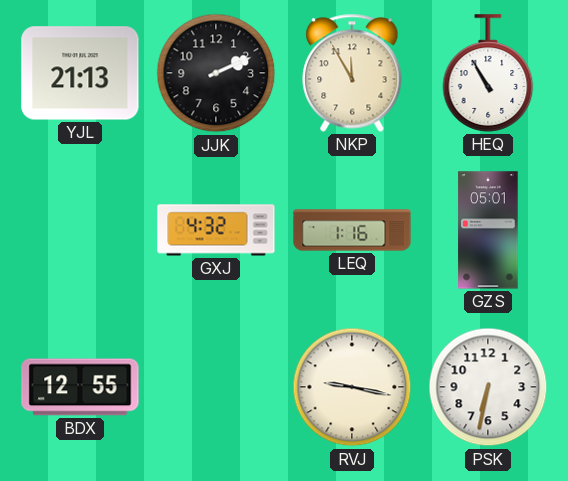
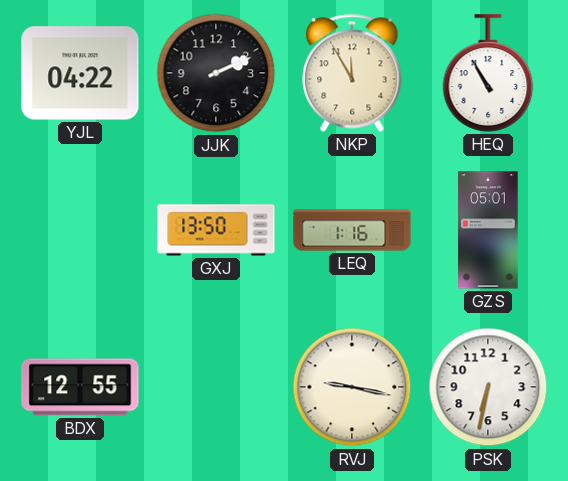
YJL: 21:13 -> 04:22
GXJ: 4:32 -> 13:50
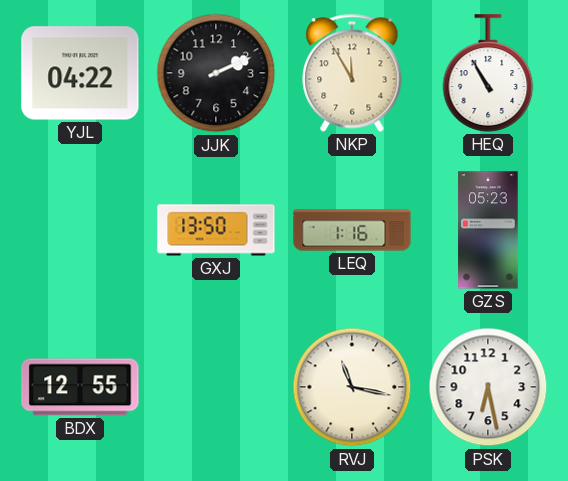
GZS: 05:01 -> 05:23
RVJ: 9:17 -> 11:17
PSK: 6:32 -> 6:28
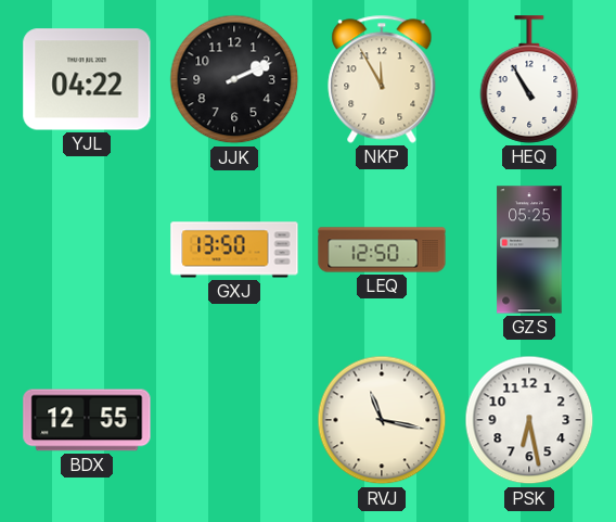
LEQ: 1:16 -> 12:50
GZS: 05:23 -> 05:25
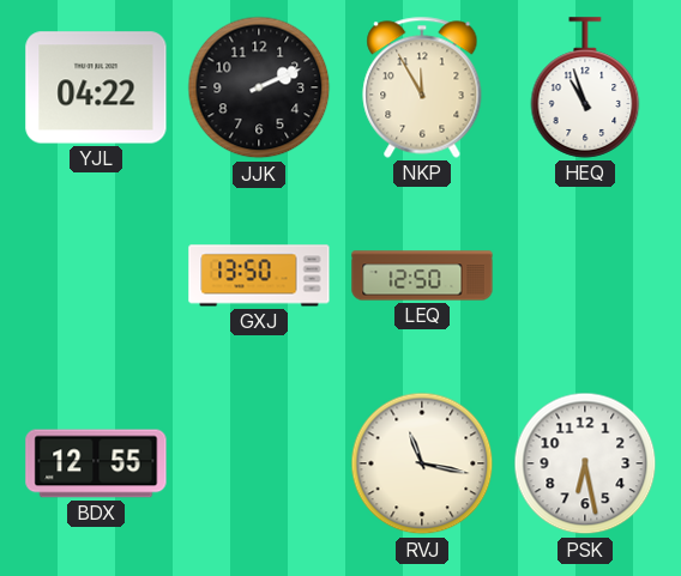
HEQ: 10:55 -> 10:57
GZS: 05:25 -> none
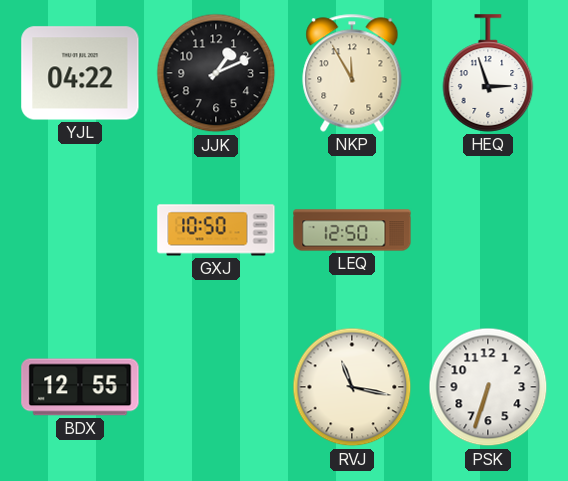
JJK: 2:11 -> 1:11
HEQ: 10:57 -> 2:57
GXJ: 13:50 -> 10:50
PSK: 6:28 -> 6:33
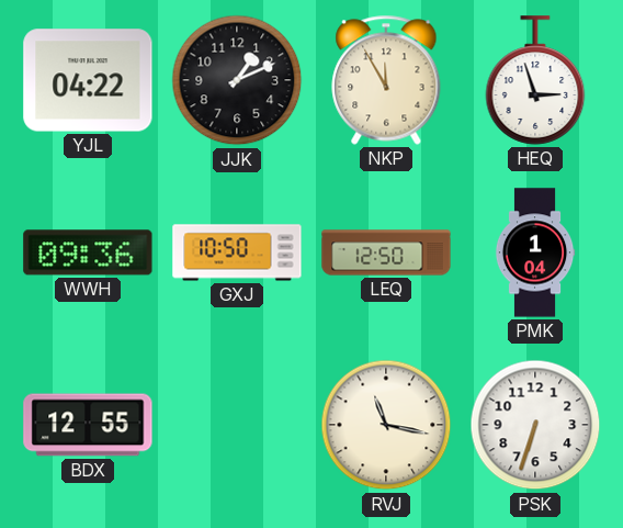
WWH: none -> 09:36
PMK: none -> 1:04
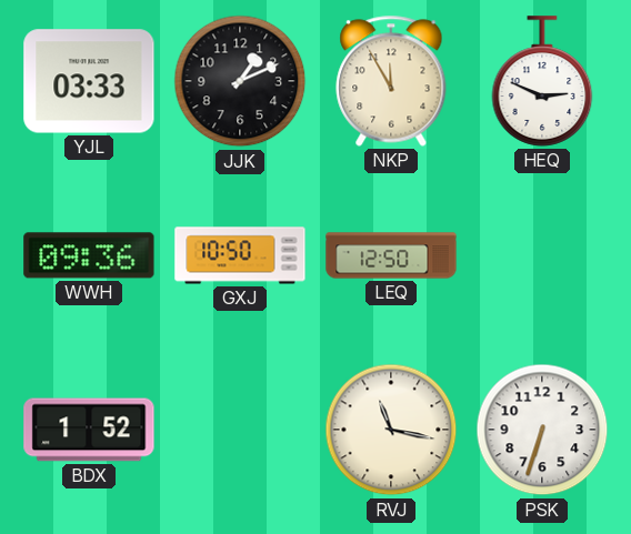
YJL: 04:22 -> 03:33
HEQ: 2:57 -> 2:49
PMK: 1:04 -> none
BDX: 12:55 -> 1:52
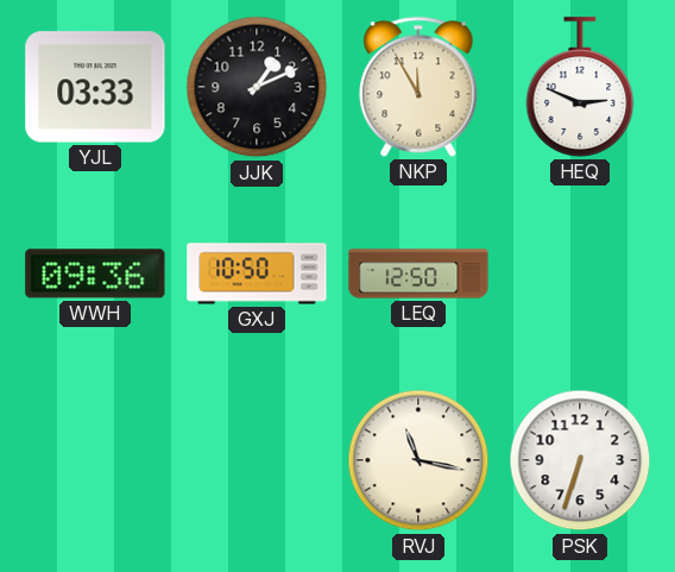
BDX: 1:52 -> none
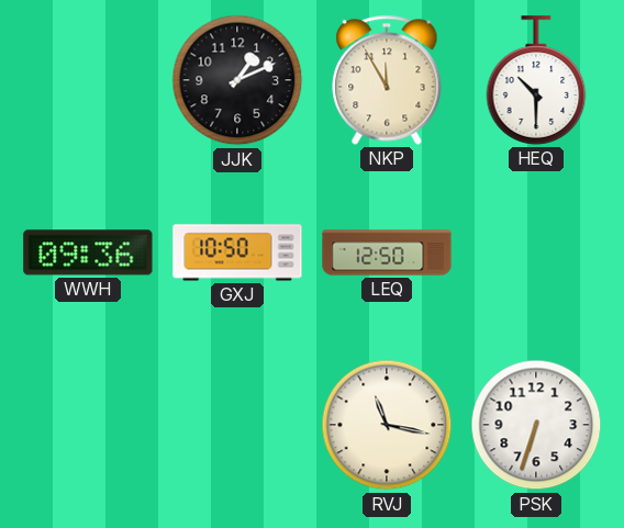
YJL: 03:33 -> none
HEQ: 2:49 -> 10:30
